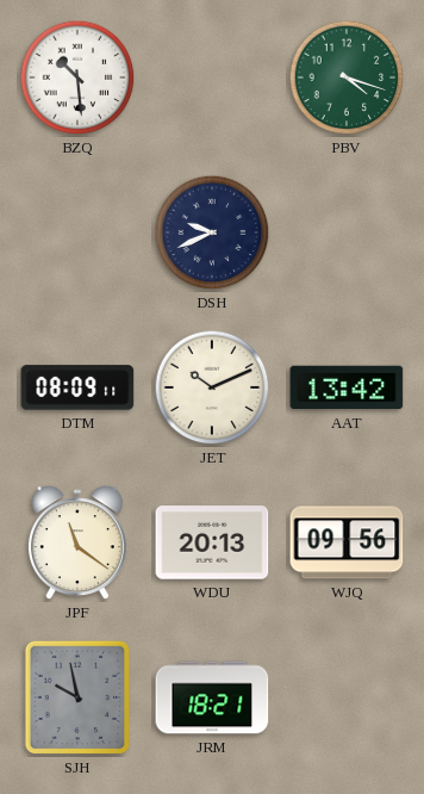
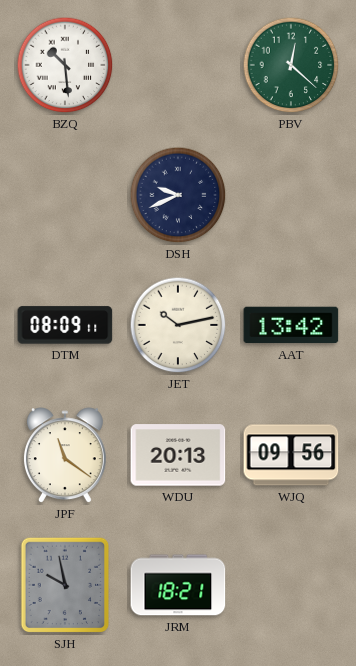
PBV: 4:18 -> 12:22
JET: 10:11 -> 10:13
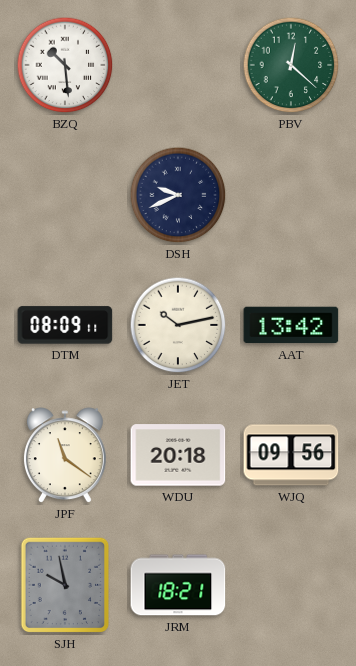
WDU: 20:13 -> 20:18
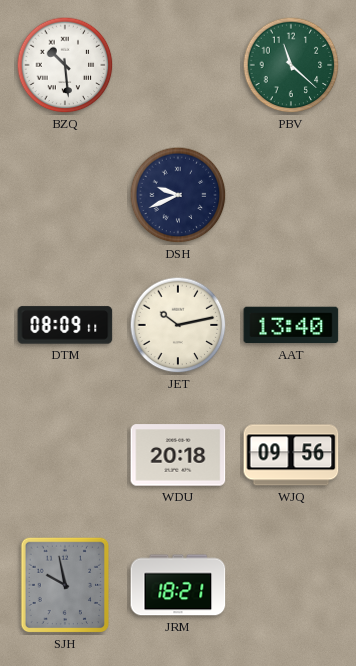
PBV: 12:22 -> 11:22
AAT: 13:42 -> 13:40
JPF: 11:21 -> none
